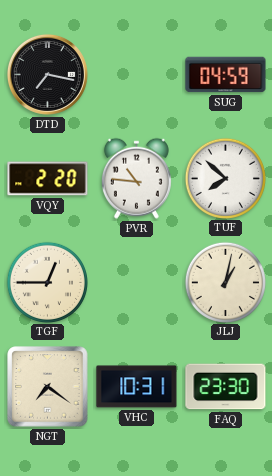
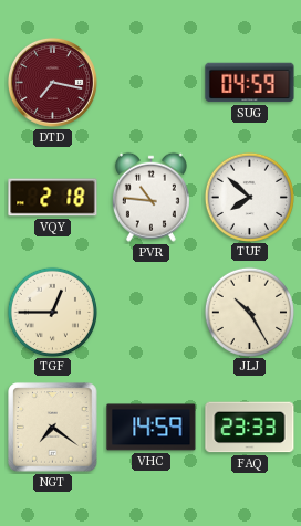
DTD dial: black -> burgundy
VQY: 2:20 -> 2:18
JLJ: 1:02 -> 10:25
VHC: 10:31 -> 14:59
FAQ: 23:30 -> 23:33
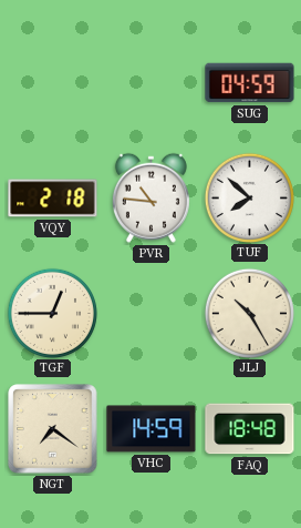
DTD: 7:17 -> none
FAQ: 23:33 -> 18:48
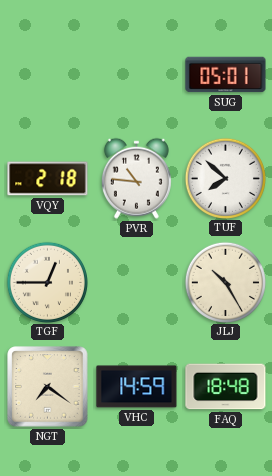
SUG: 04:59 -> 05:01
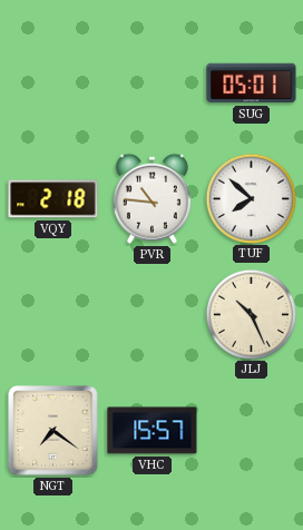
TGF: 12:45 -> none
JLJ: 10:25 -> 10:26
VHC: 14:59 -> 15:57
FAQ: 18:48 -> none
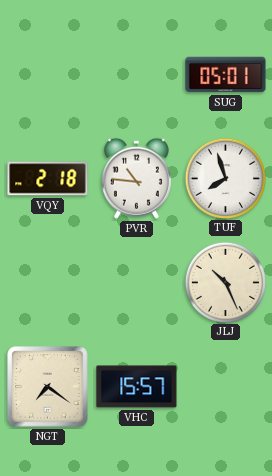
TUF: 7:52 -> 7:57
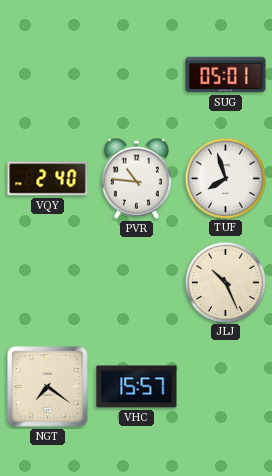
VQY: 2:18 -> 2:40
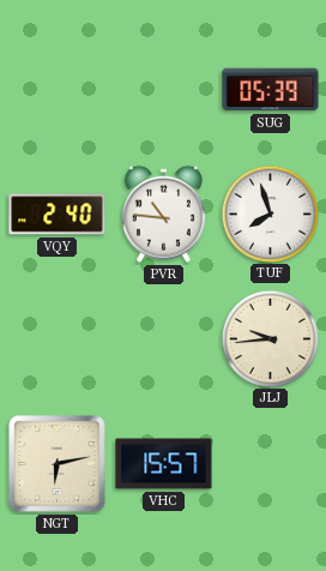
SUG: 05:01 -> 05:39
JLJ: 10:26 -> 9:44
NGT: 7:21 -> 6:13
